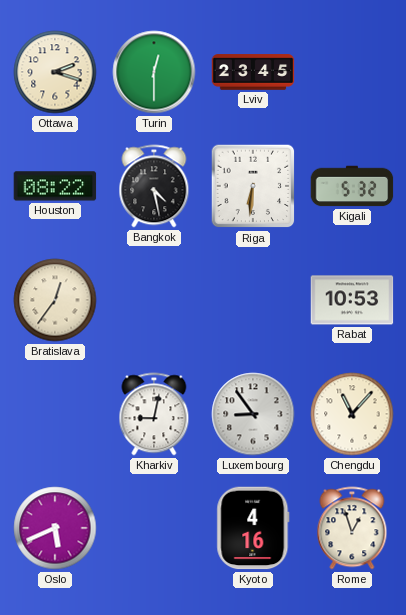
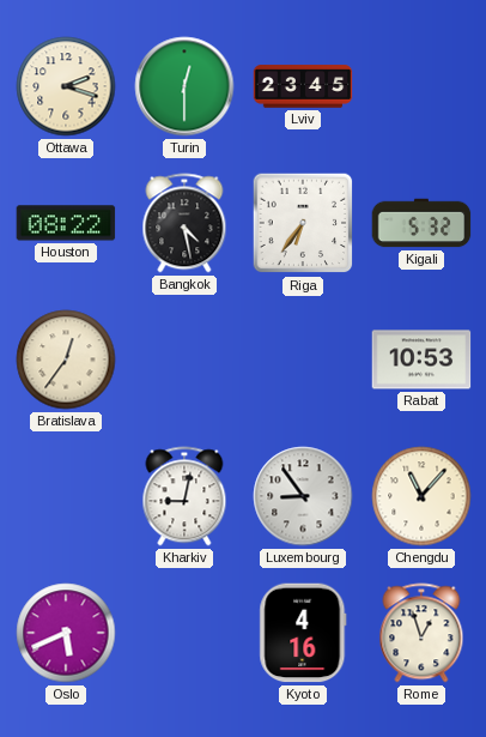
Riga: 6:31 -> 6:36
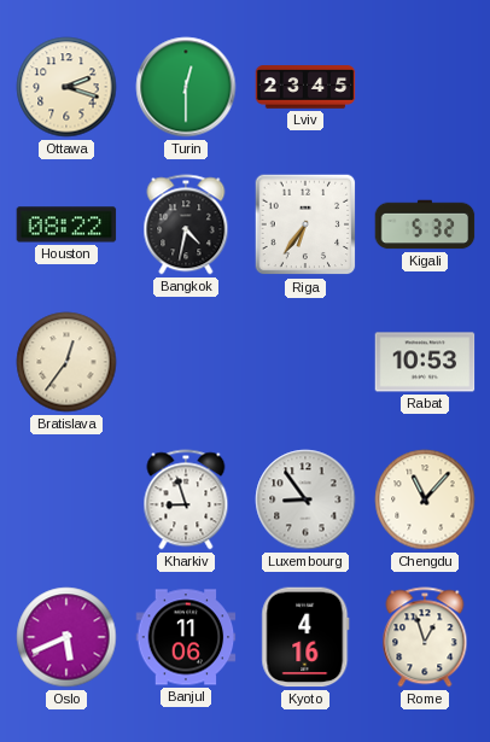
Bangkok: 4:28 -> 4:32
Kharkiv: 9:02 -> 8:57
Banjul: none -> 11:06
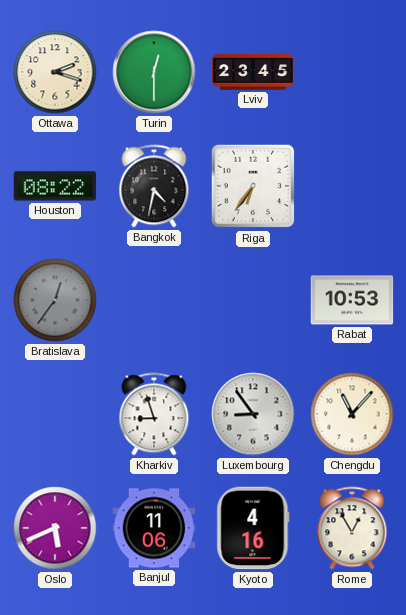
Kigali: 5:32 -> none
Bratislava dial: cream -> grey
Rome: 12:57 -> 12:55
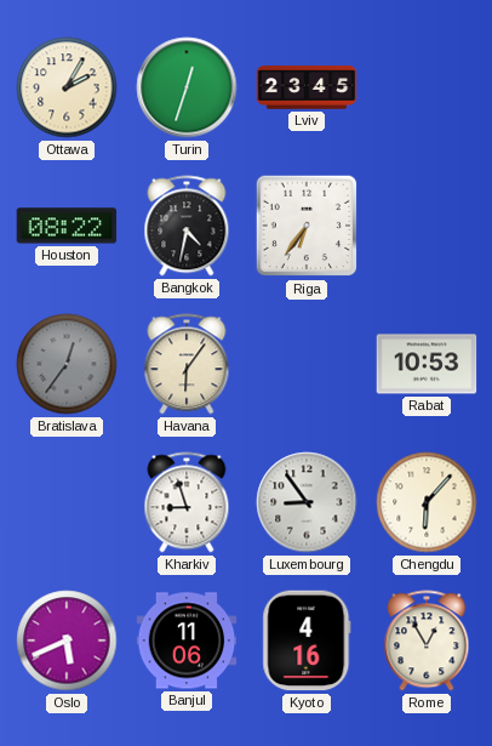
Ottawa: 2:18 -> 2:05
Turin: 12:30 -> 12:33
Havana: none -> 6:06
Chengdu: 11:07 -> 6:07
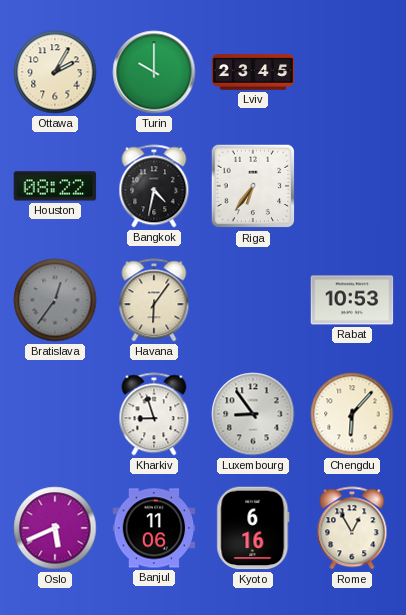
Turin: 12:33 -> 10:00
Kyoto: 4:16 -> 6:16
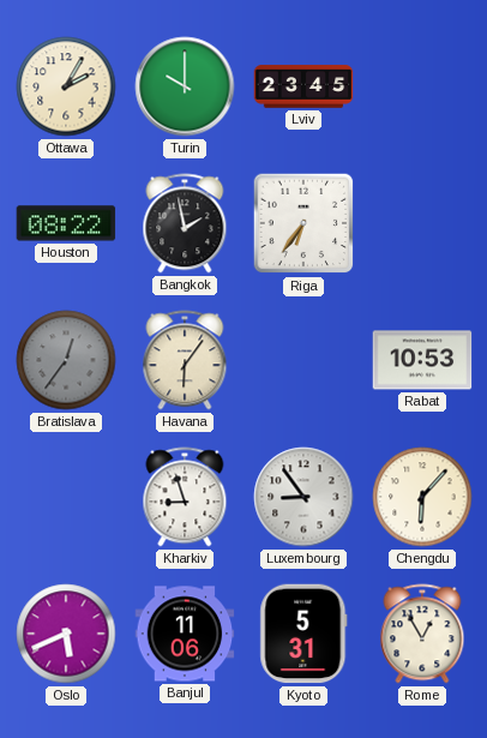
Bangkok: 4:32 -> 1:58
Kyoto: 6:16 -> 5:31
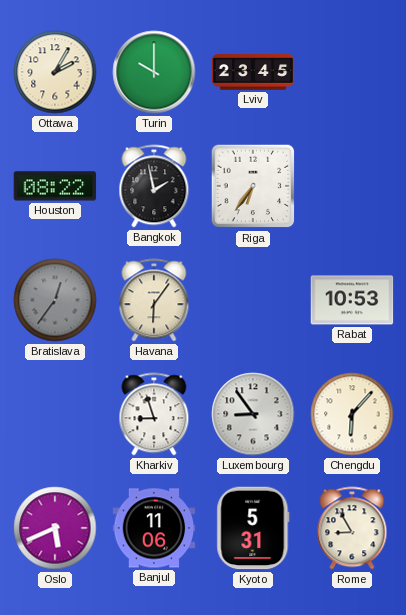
Rome: 12:55 -> 8:55
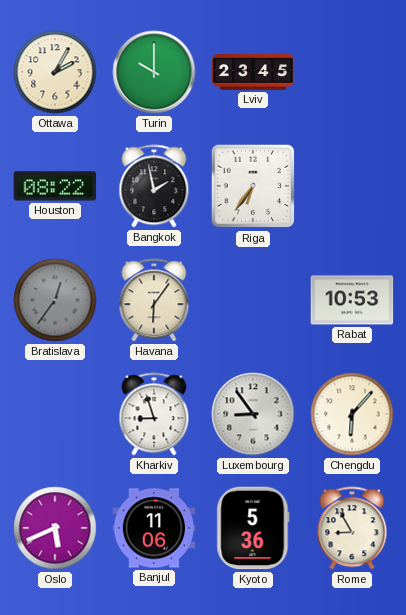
Kyoto: 5:31 -> 5:36
